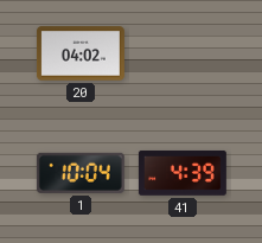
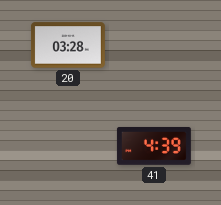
20: 04:02 -> 03:28
1: 10:04 -> none
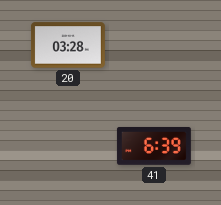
41: 4:39 -> 6:39
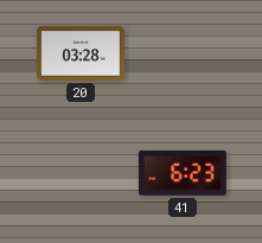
41: 6:39 -> 6:23
